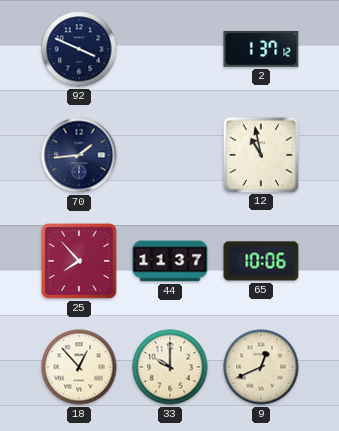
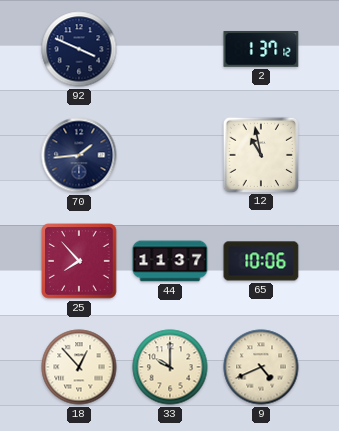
9: 12:41 -> 4:41
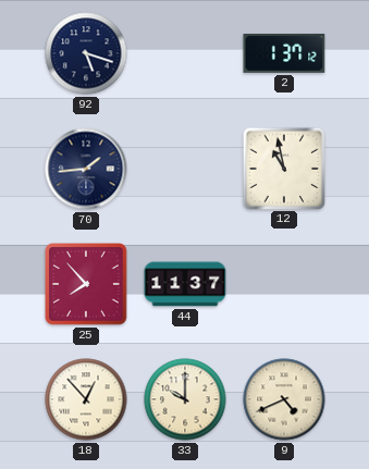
92: 3:49 -> 5:18
65: 10:06 -> none
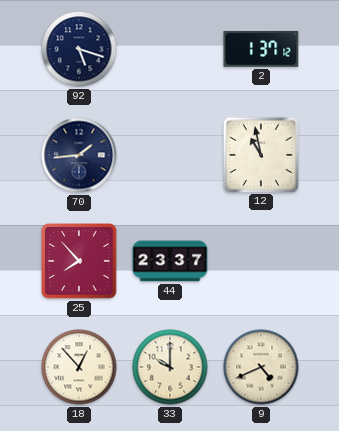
44: 11:37 -> 23:37
